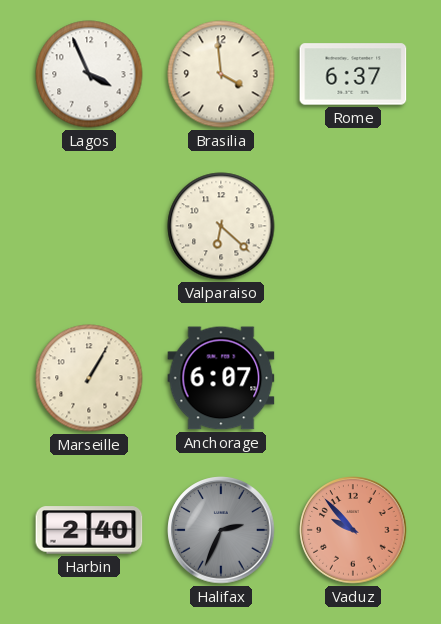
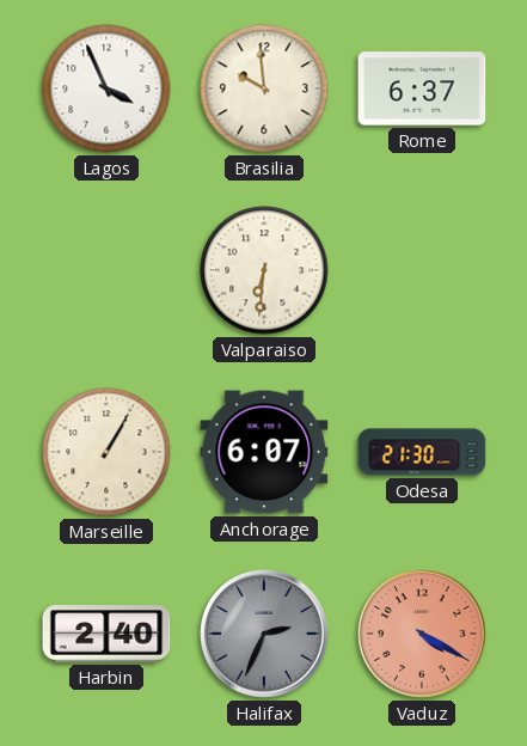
Brasilia: 3:59 -> 9:59
Valparaiso: 6:22 -> 6:31
Odesa: none -> 21:30
Vaduz: 9:53 -> 4:20
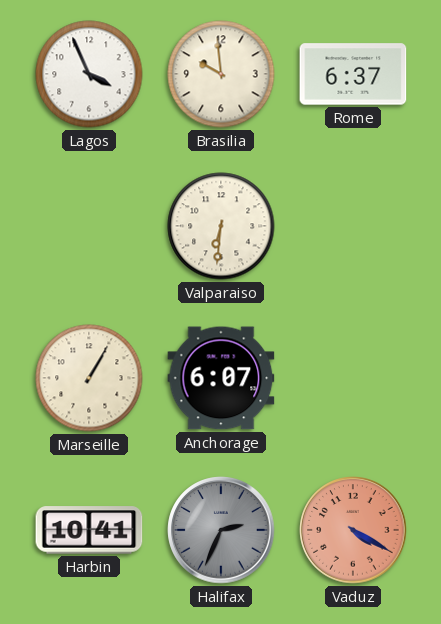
Odesa: 21:30 -> none
Harbin: 2:40 -> 10:41
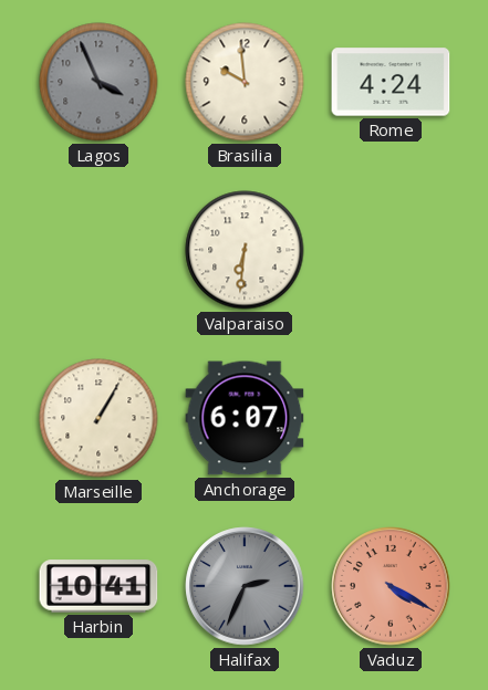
Lagos dial: white -> grey
Rome: 6:37 -> 4:24
